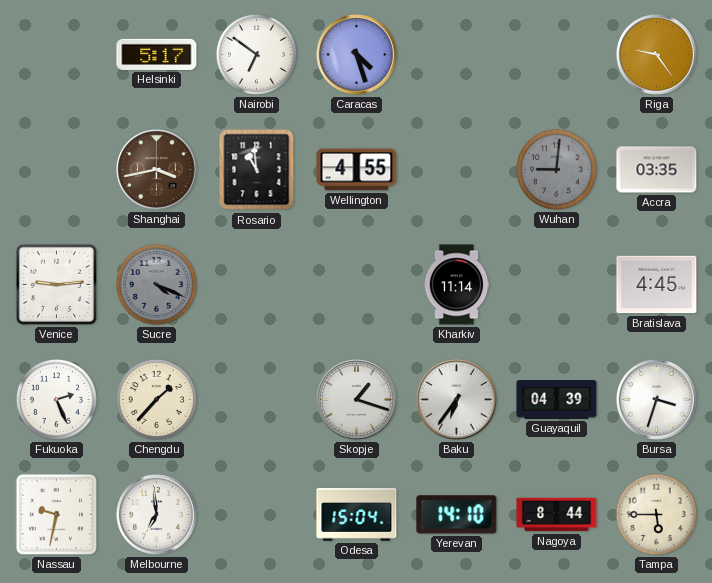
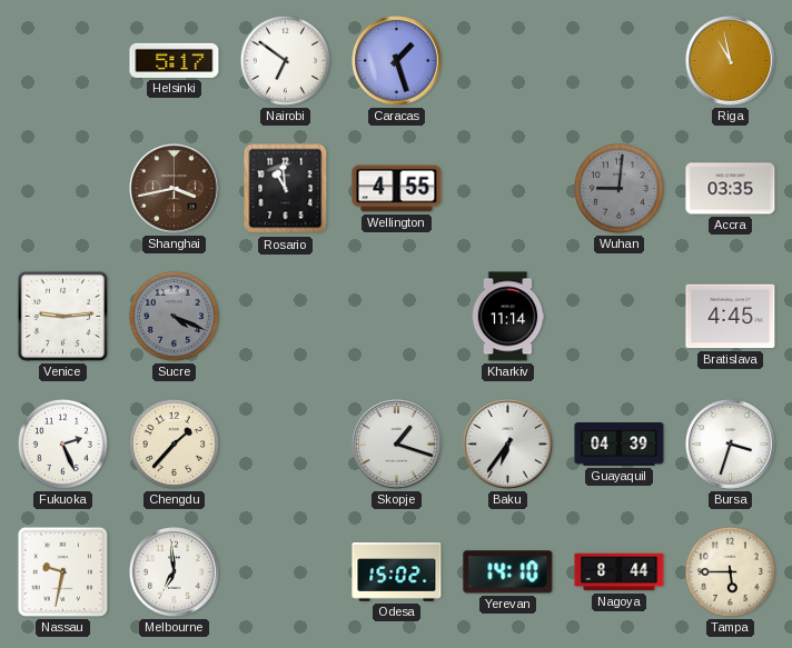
Caracas: 4:27 -> 1:27
Riga: 9:24 -> 10:58
Odesa: 15:04 -> 15:02
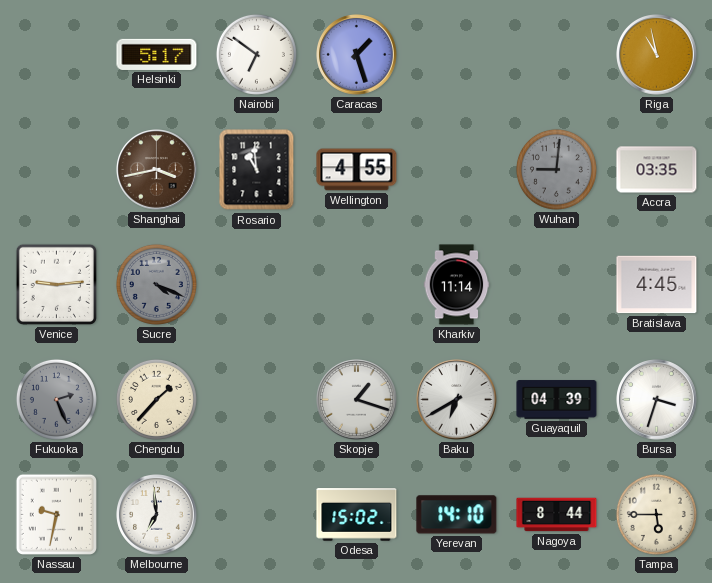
Fukuoka dial: white -> grey
Baku: 6:36 -> 6:40
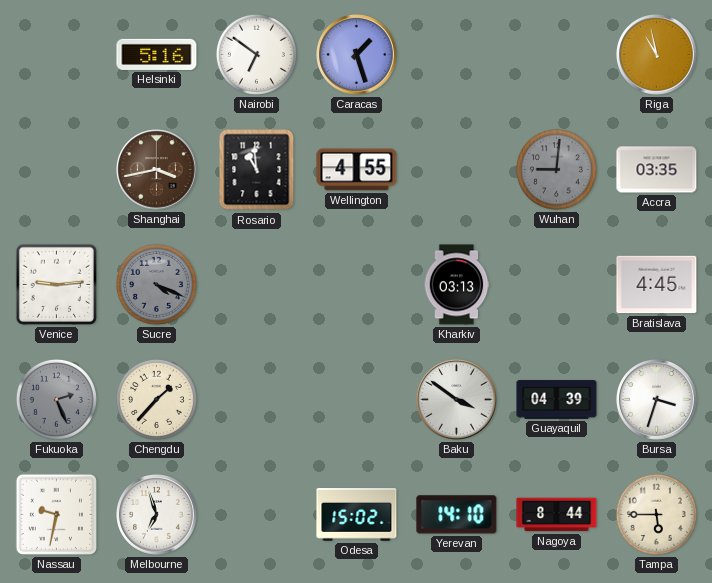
Helsinki: 5:17 -> 5:16
Kharkiv: 11:14 -> 03:13
Skopje: 1:18 -> none
Baku: 6:40 -> 3:51
Melbourne: 6:59 -> 6:57
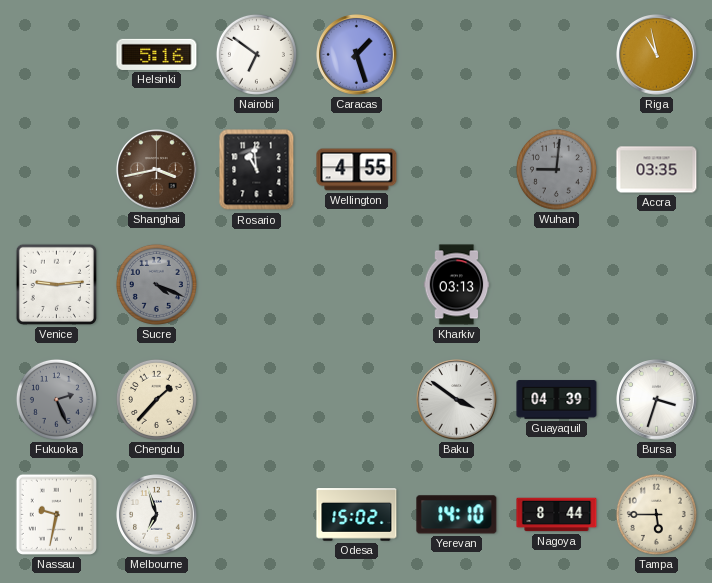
Bratislava: 4:45 -> none
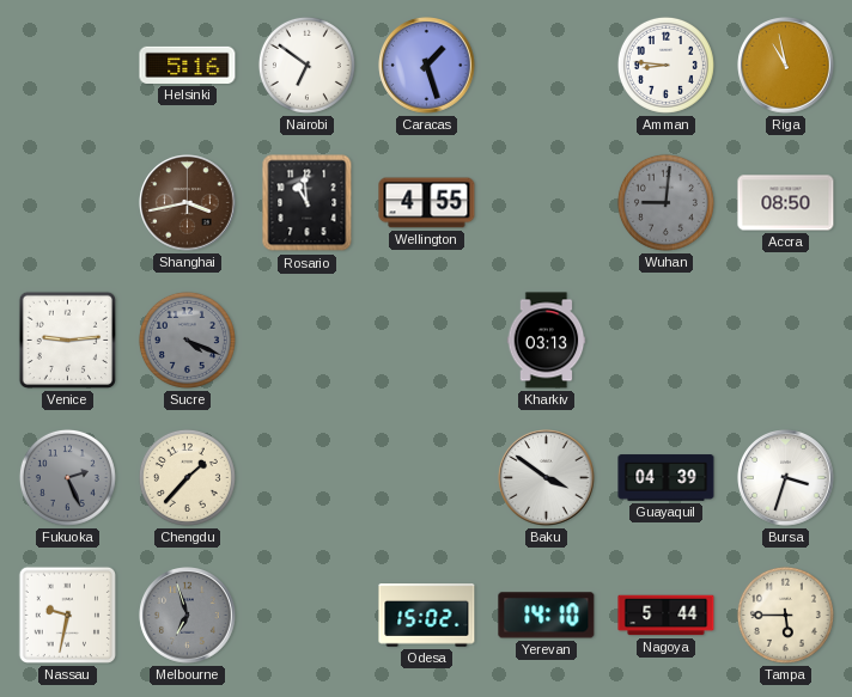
Amman: none -> 8:46
Accra: 03:35 -> 08:50
Melbourne dial: white -> grey
Nagoya: 8:44 -> 5:44
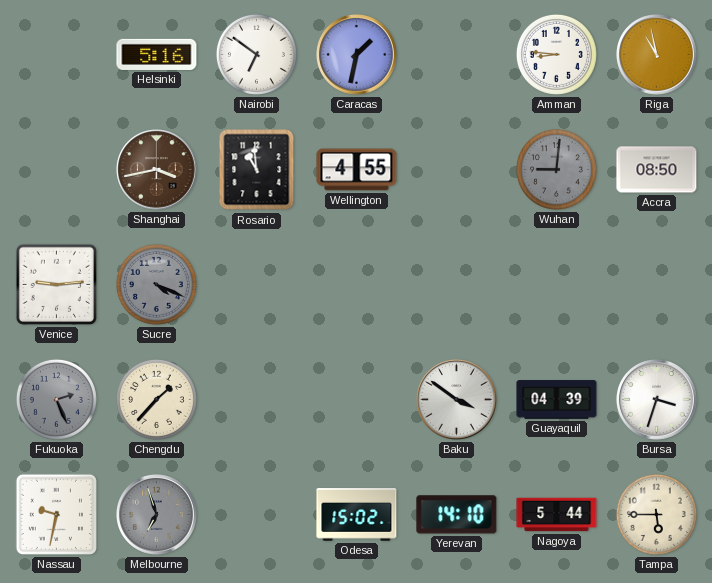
Caracas: 1:27 -> 1:32
Kharkiv: 03:13 -> none
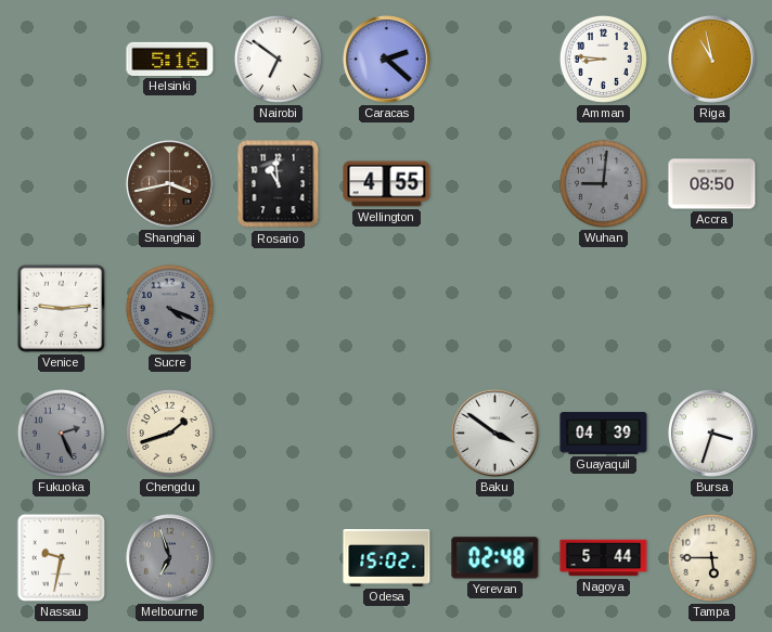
Caracas: 1:32 -> 2:22
Chengdu: 1:37 -> 1:42
Yerevan: 14:10 -> 02:48
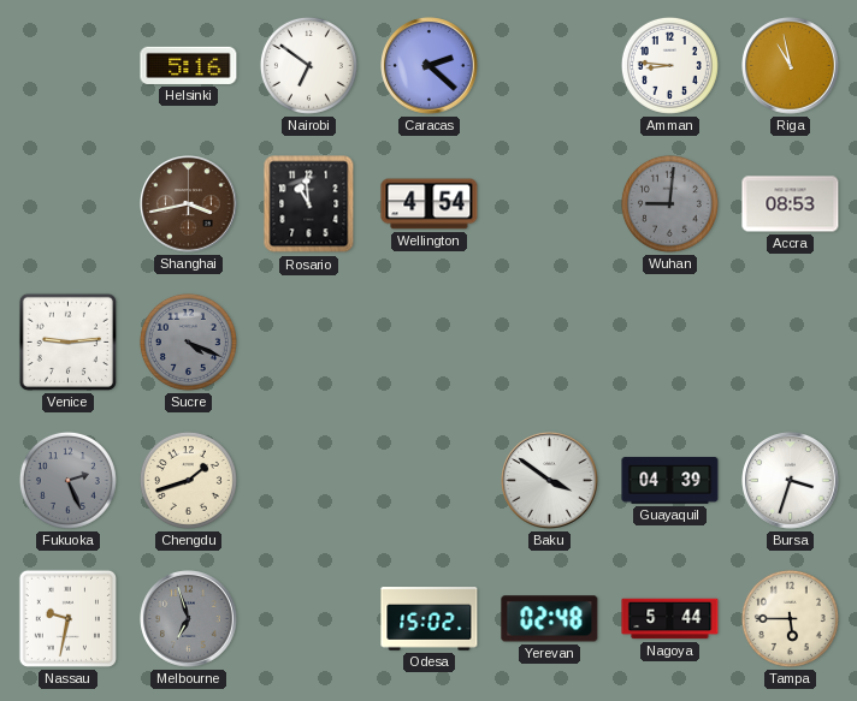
Wellington: 4:55 -> 4:54
Accra: 08:50 -> 08:53
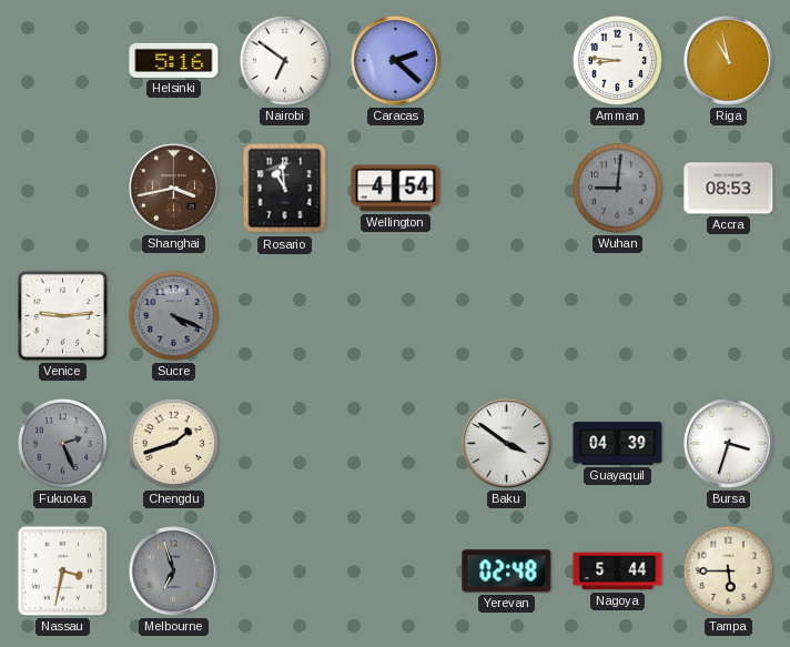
Nassau: 9:32 -> 3:32
Odesa: 15:02 -> none
